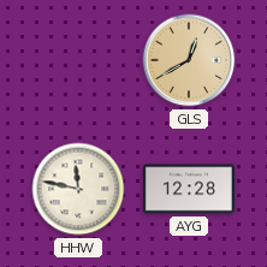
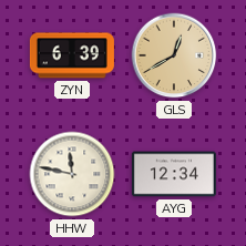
ZYN: none -> 6:39
AYG: 12:28 -> 12:34
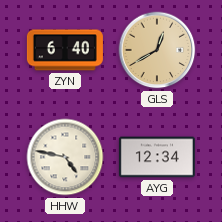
ZYN: 6:39 -> 6:40
HHW: 11:47 -> 4:47
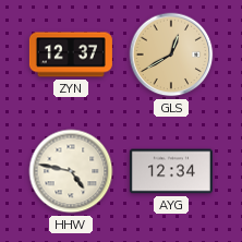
ZYN: 6:40 -> 12:37
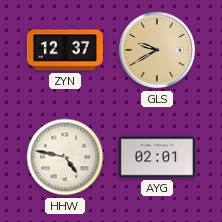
GLS: 12:40 -> 9:40
AYG: 12:34 -> 02:01
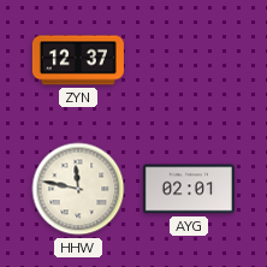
GLS: 9:40 -> none
HHW: 4:47 -> 11:47
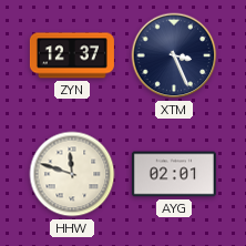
XTM: none -> 3:26
HHW: 11:47 -> 11:48
